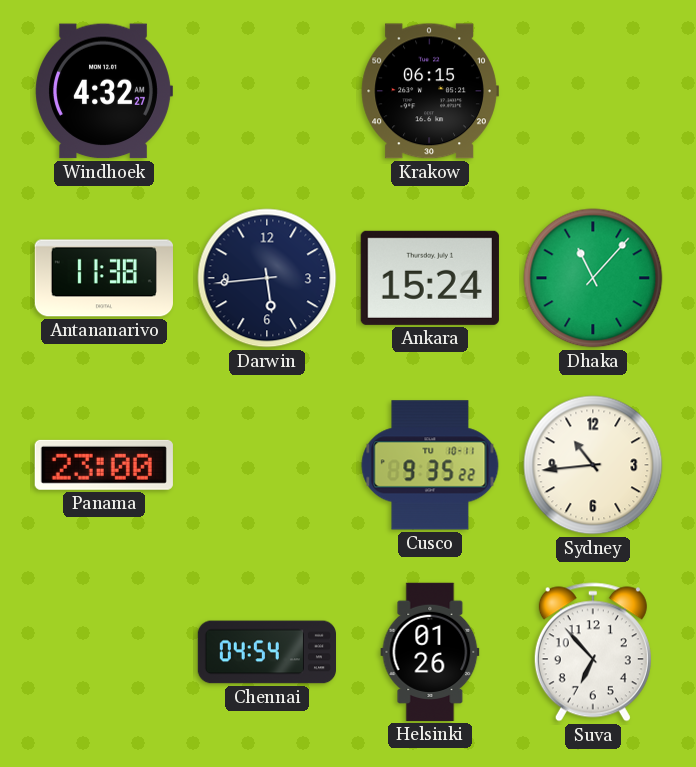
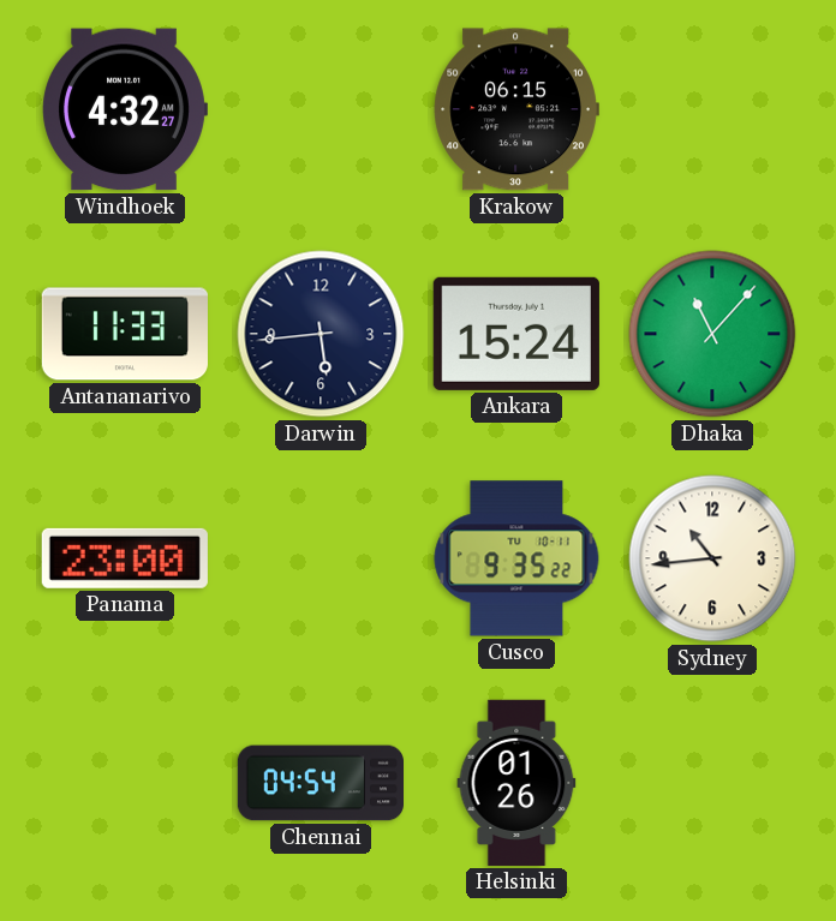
Antananarivo: 11:38 -> 11:33
Suva: 6:53 -> none
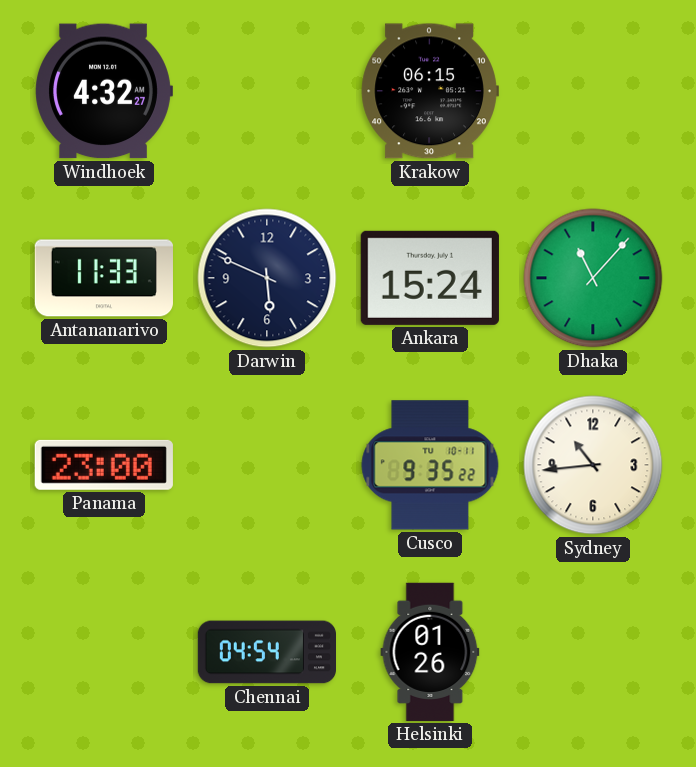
Darwin: 5:44 -> 5:49
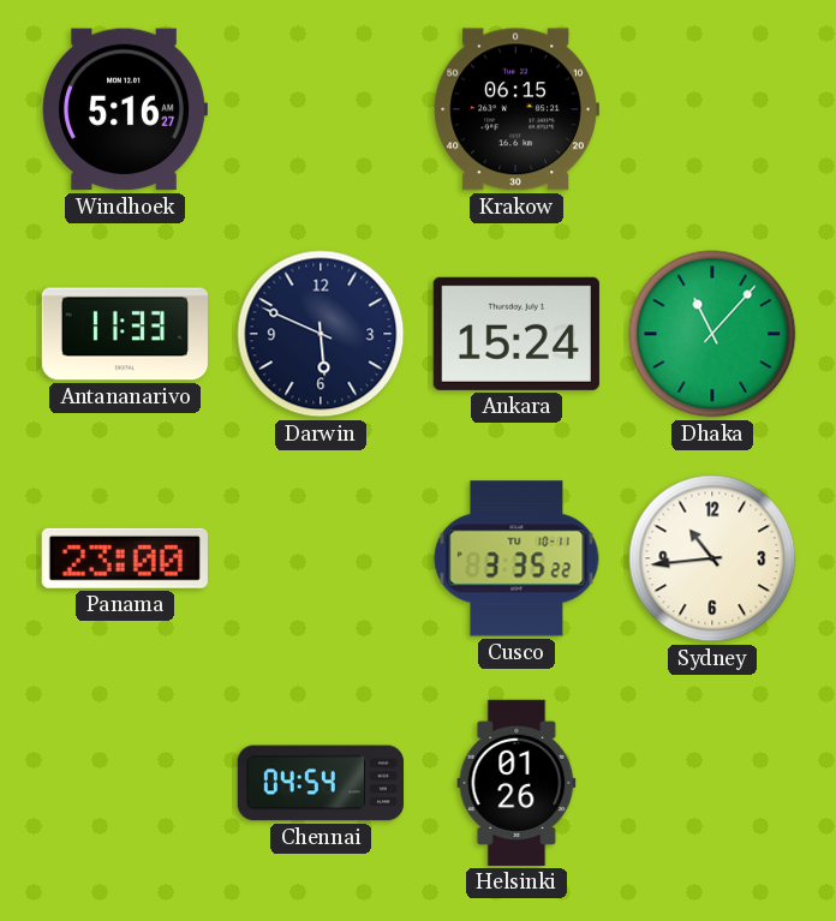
Windhoek: 4:32 -> 5:16
Cusco: 9:35 -> 3:35
